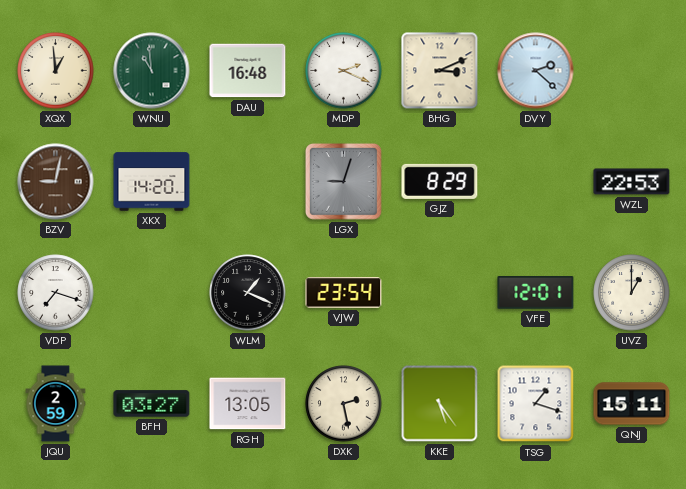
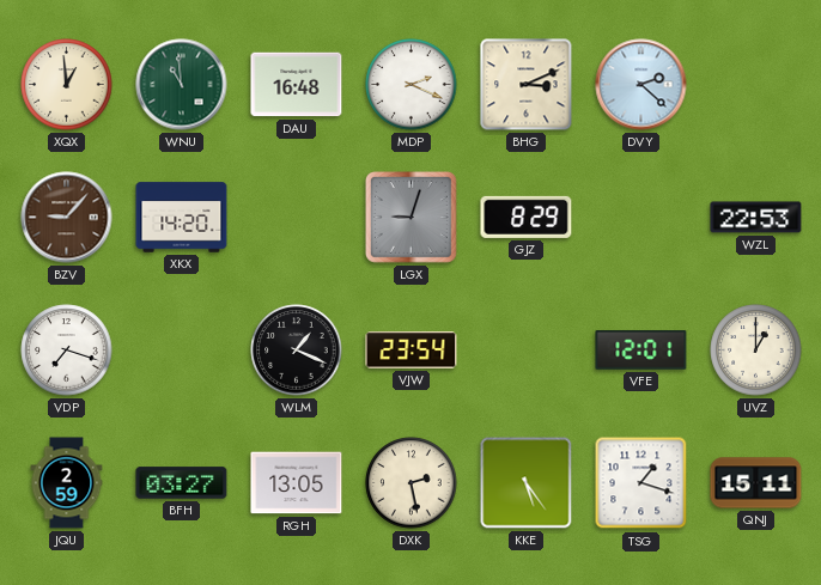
BZV: 9:02 -> 9:07
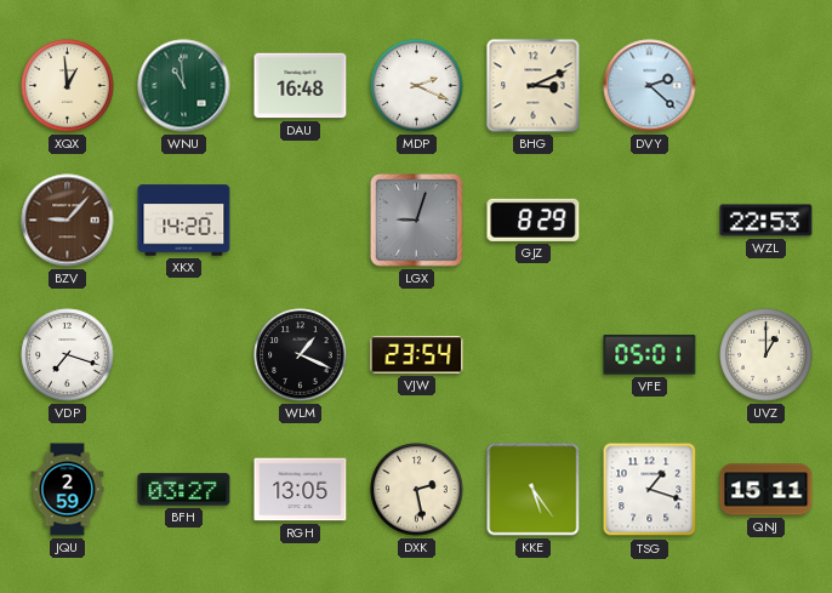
VFE: 12:01 -> 05:01
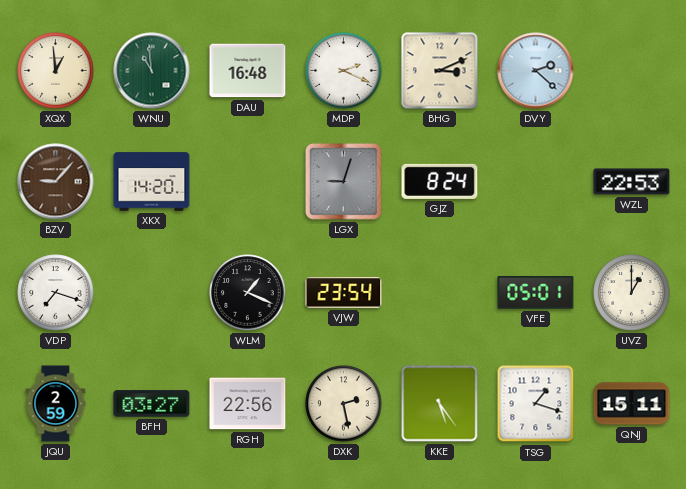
GJZ: 8:29 -> 8:24
RGH: 13:05 -> 22:56
